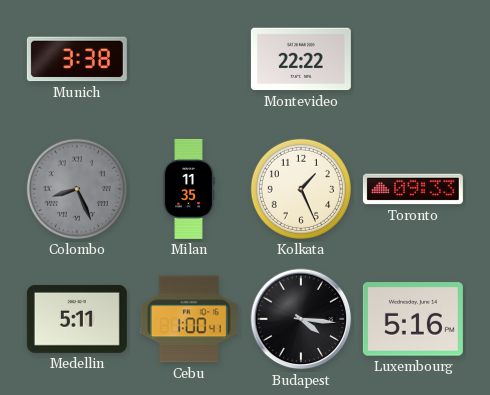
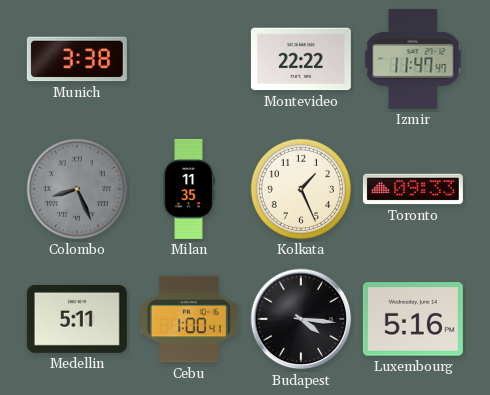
Izmir: none -> 11:47
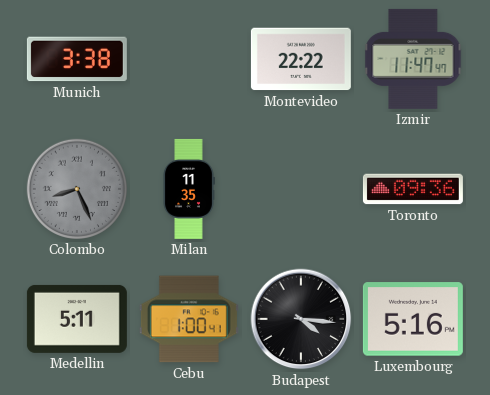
Kolkata: 1:26 -> none
Toronto: 09:33 -> 09:36
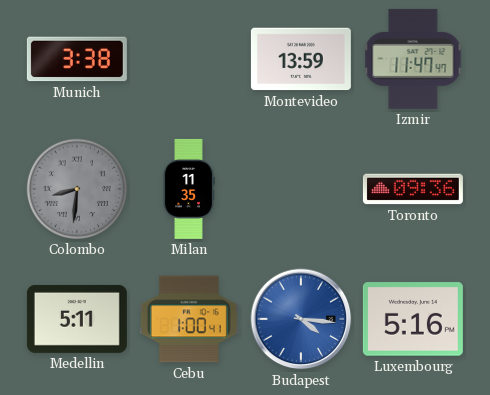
Montevideo: 22:22 -> 13:59
Colombo: 8:26 -> 8:31
Budapest dial: black -> blue
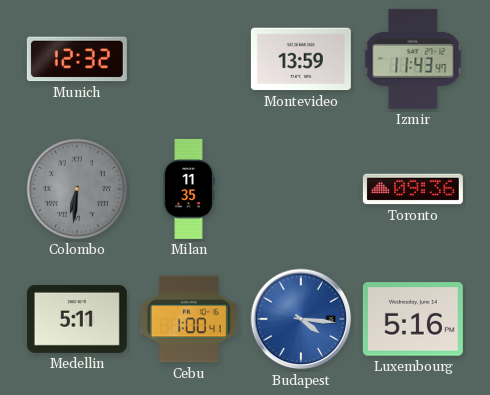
Munich: 3:38 -> 12:32
Izmir: 11:47 -> 11:43
Colombo: 8:31 -> 6:31
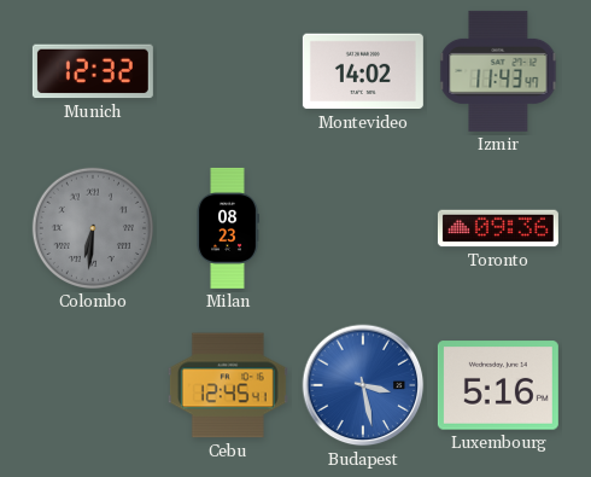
Montevideo: 13:59 -> 14:02
Milan: 11:35 -> 08:23
Medellin: 5:11 -> none
Cebu: 1:00 -> 12:45
Budapest: 4:16 -> 3:28
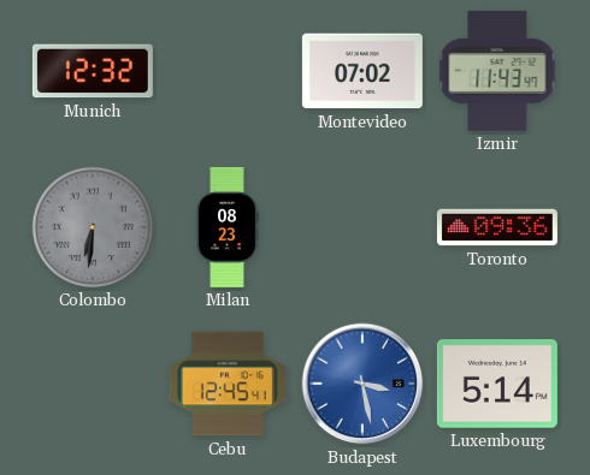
Montevideo: 14:02 -> 07:02
Luxembourg: 5:16 -> 5:14
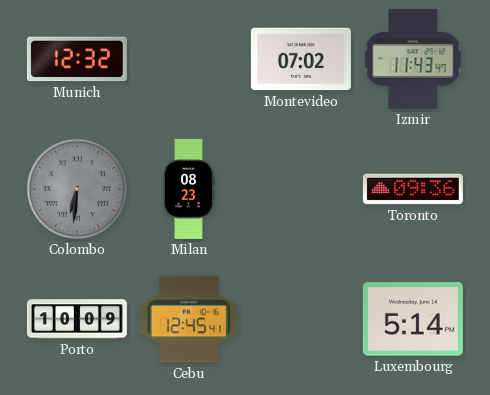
Porto: none -> 10:09
Budapest: 3:28 -> none
